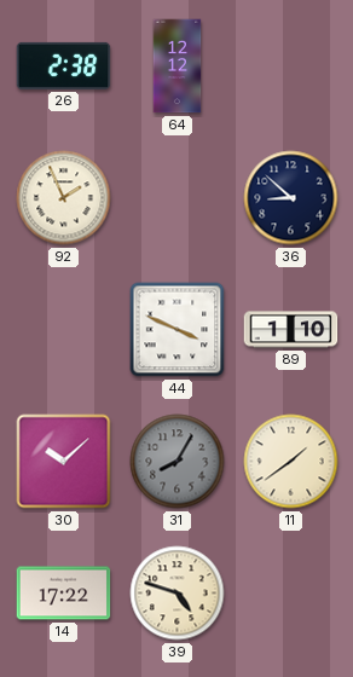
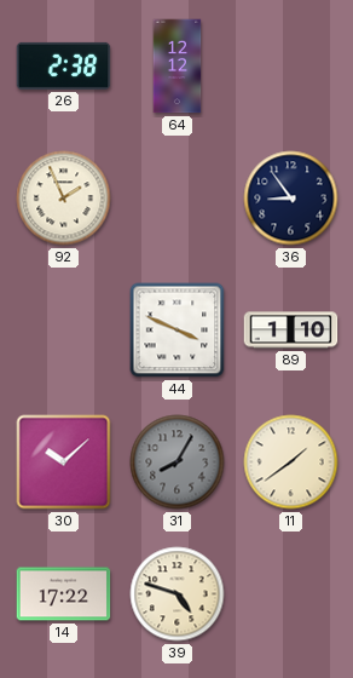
36: 8:52 -> 8:54
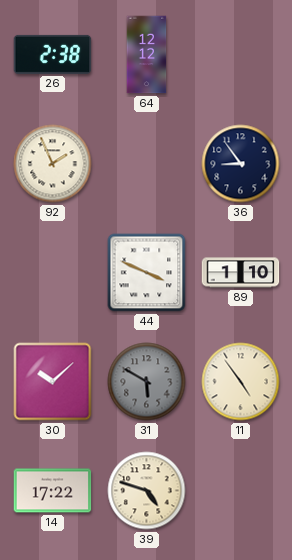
31: 8:05 -> 5:50
11: 1:39 -> 4:54
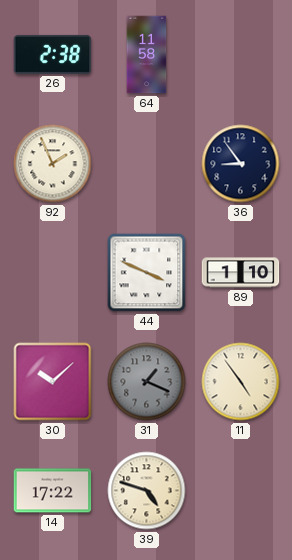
64: 12:12 -> 11:58
31: 5:50 -> 1:19
